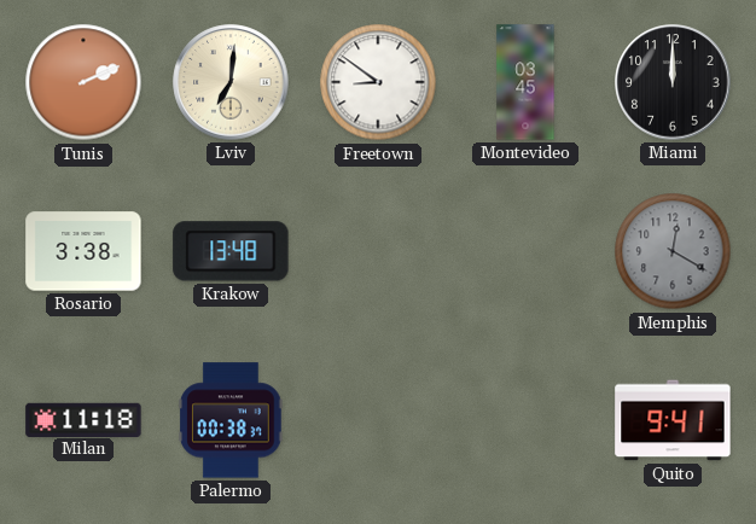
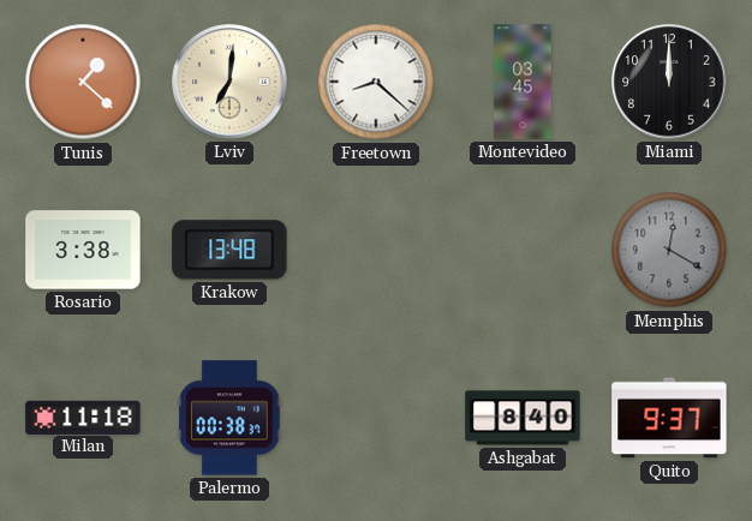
Tunis: 2:11 -> 1:22
Freetown: 8:51 -> 8:22
Ashgabat: none -> 8:40
Quito: 9:41 -> 9:37
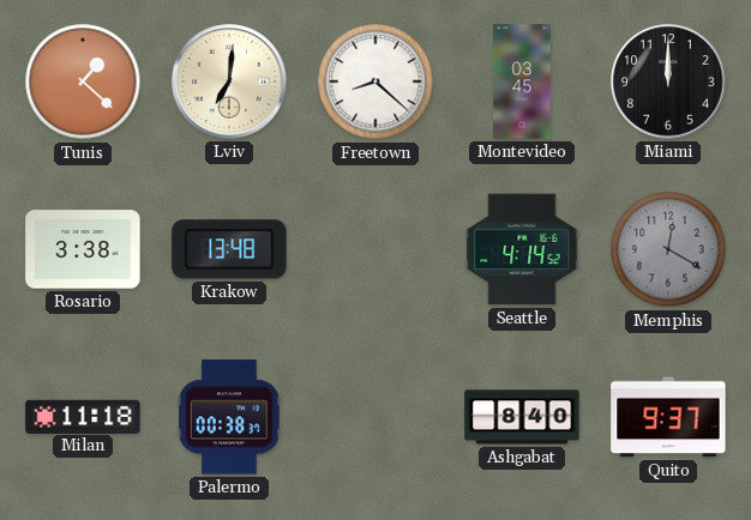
Seattle: none -> 4:14
